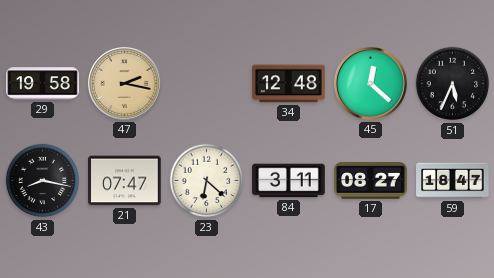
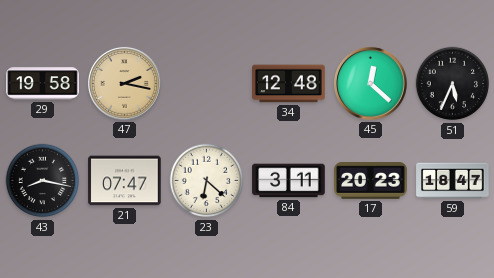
17: 08:27 -> 20:23
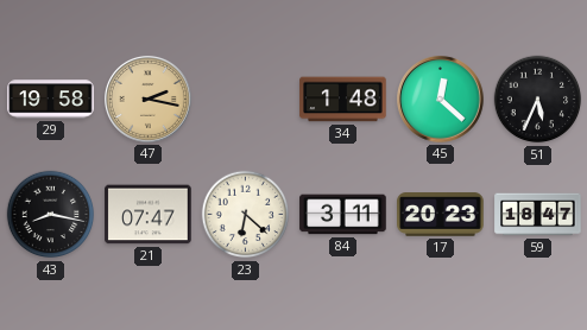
34: 12:48 -> 1:48
